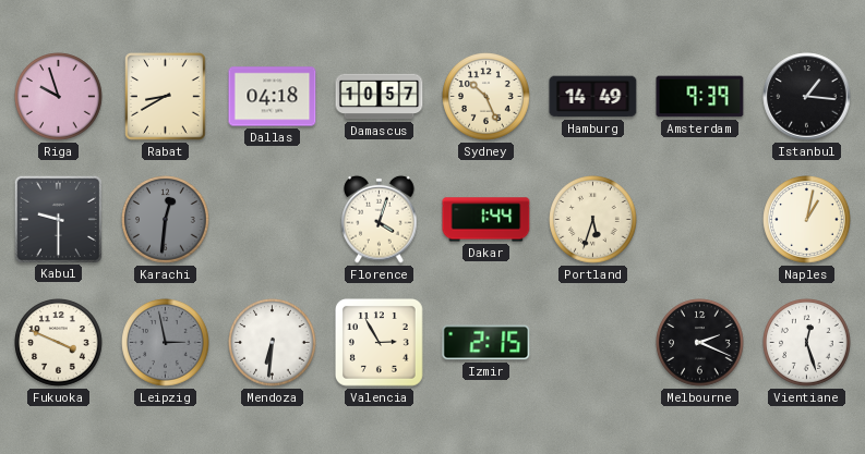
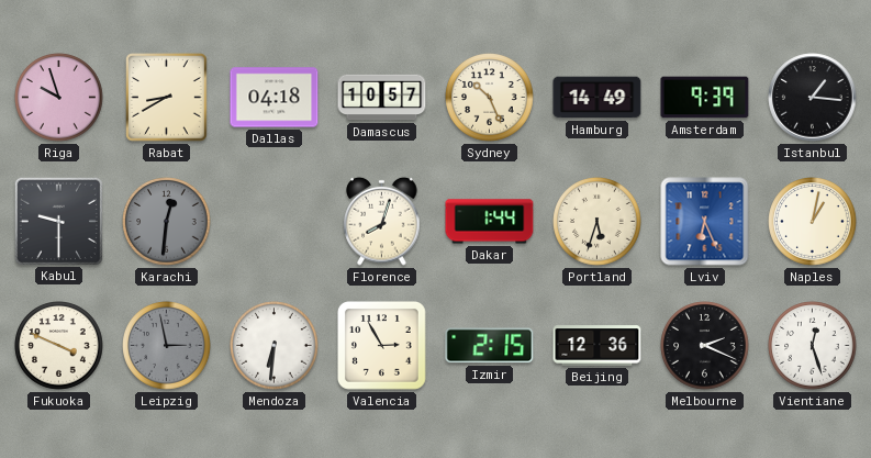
Florence: 4:03 -> 8:03
Lviv: none -> 6:26
Beijing: none -> 12:36
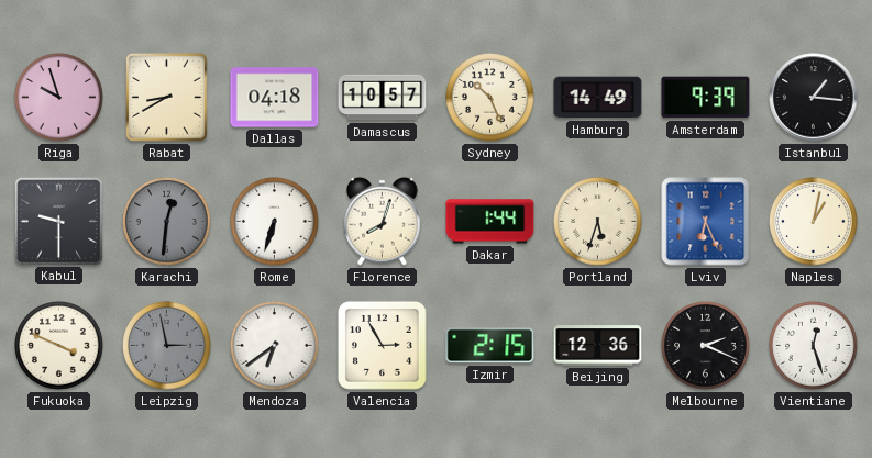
Rome: none -> 6:33
Mendoza: 6:31 -> 6:39
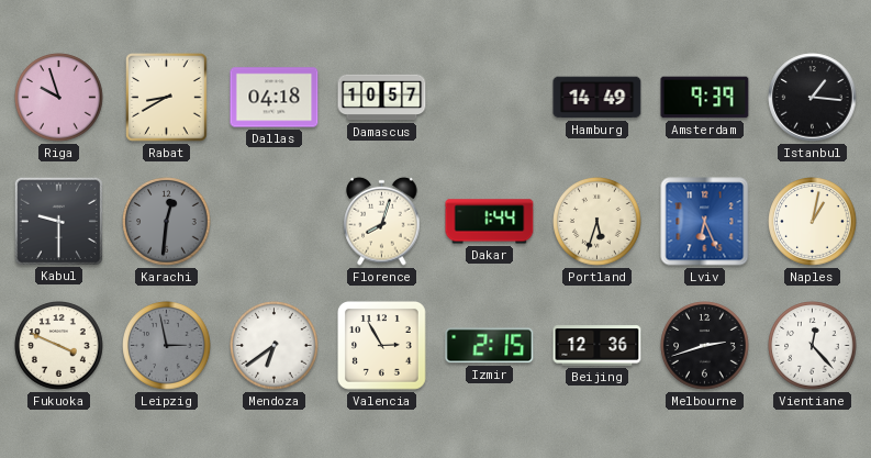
Sydney: 10:26 -> none
Rome: 6:33 -> none
Melbourne: 2:19 -> 2:42
Vientiane: 12:27 -> 12:23
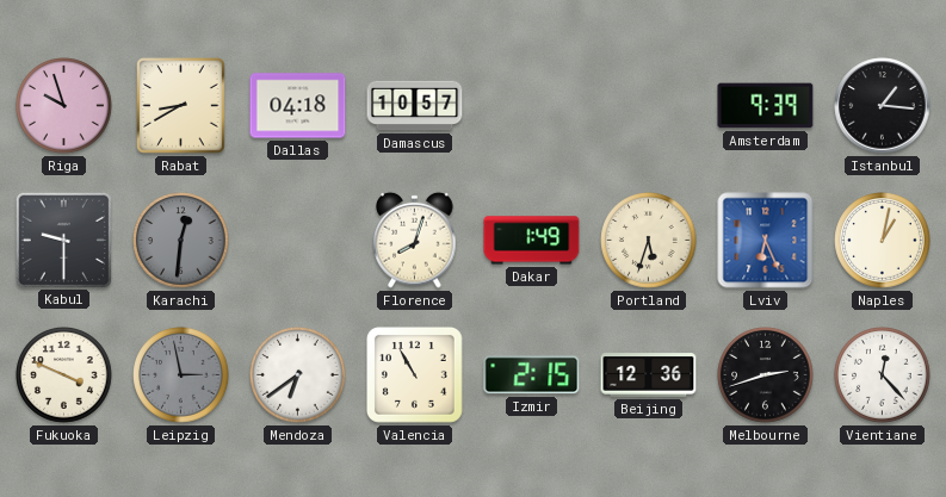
Hamburg: 14:49 -> none
Dakar: 1:44 -> 1:49
Valencia: 2:55 -> 10:55
